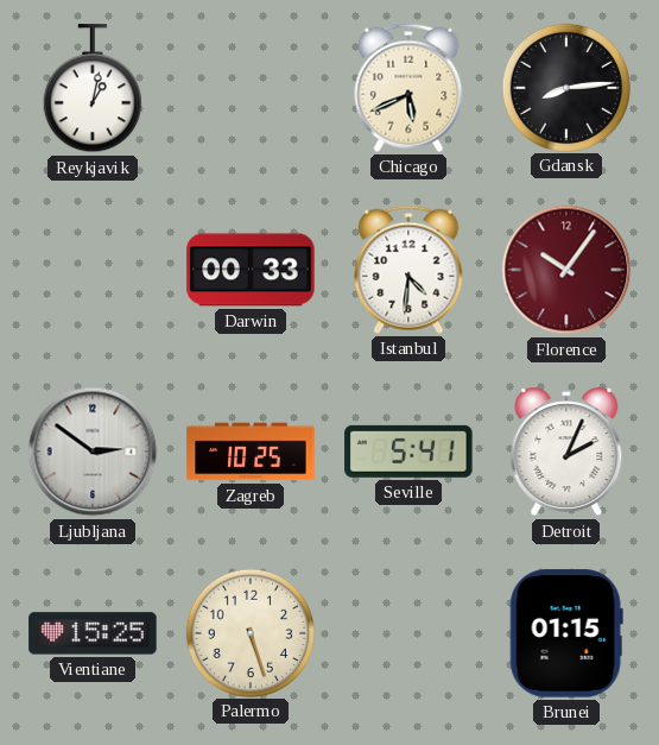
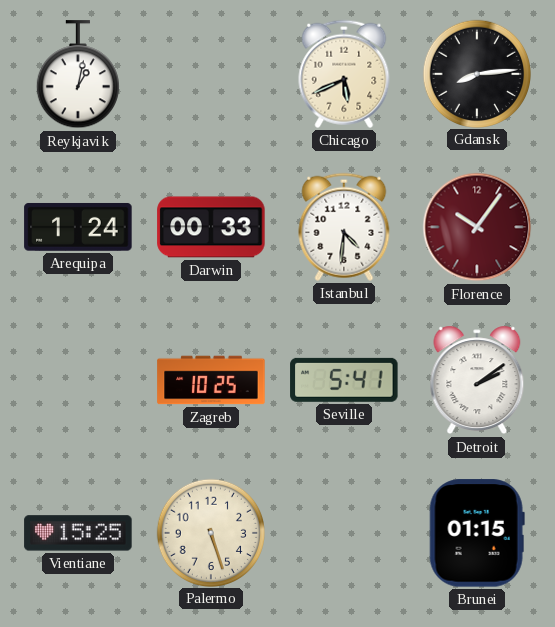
Arequipa: none -> 1:24
Ljubljana: 2:51 -> none
Detroit: 2:04 -> 2:09
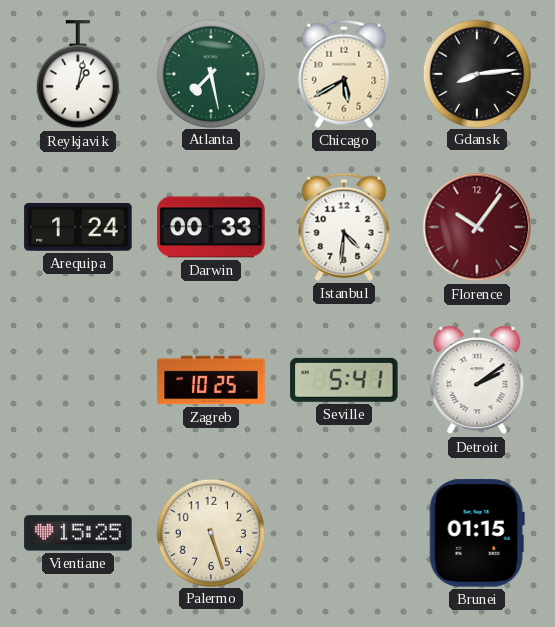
Atlanta: none -> 7:28
Chicago: 5:41 -> 5:40
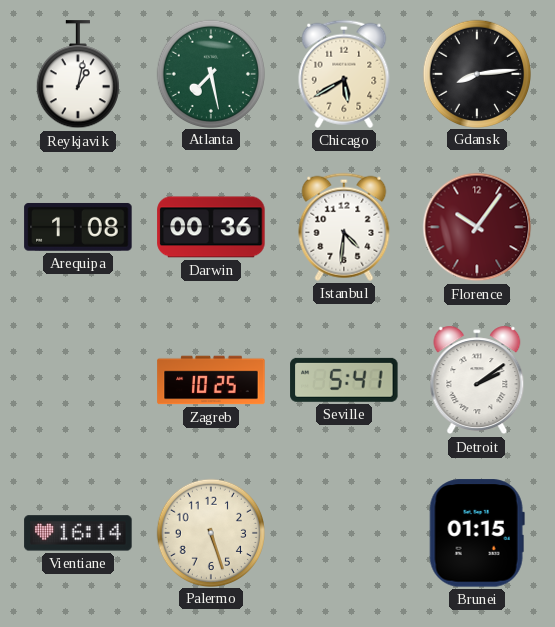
Arequipa: 1:24 -> 1:08
Darwin: 00:33 -> 00:36
Vientiane: 15:25 -> 16:14
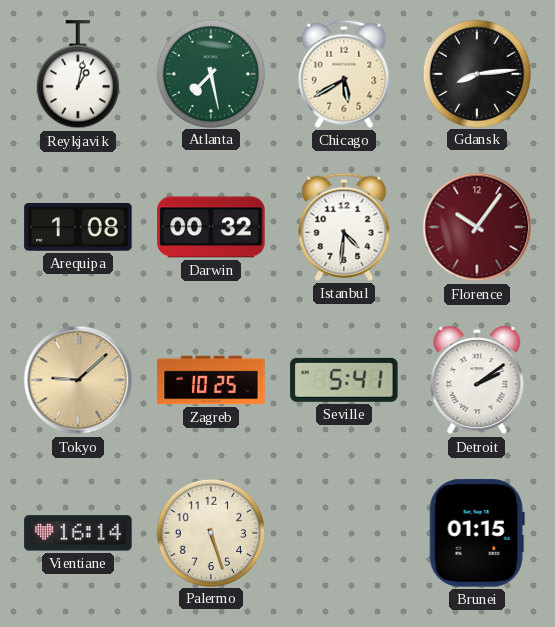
Darwin: 00:36 -> 00:32
Tokyo: none -> 9:08
